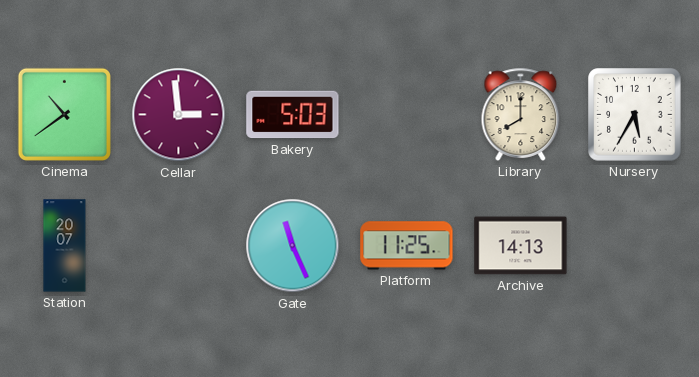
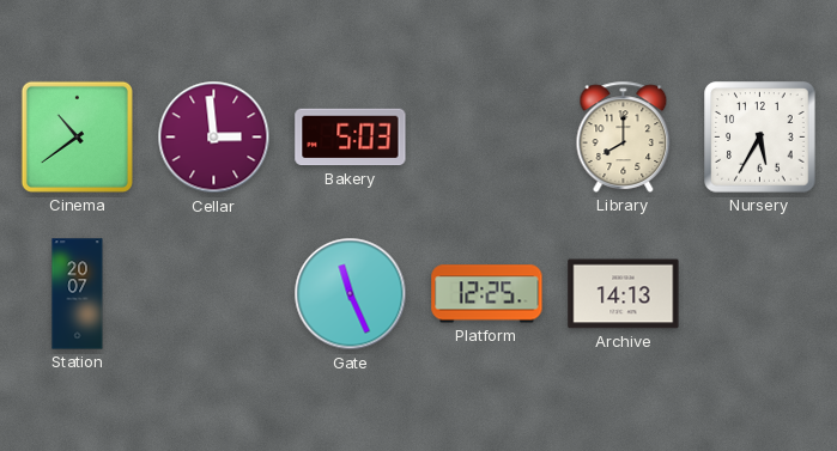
Platform: 11:25 -> 12:25
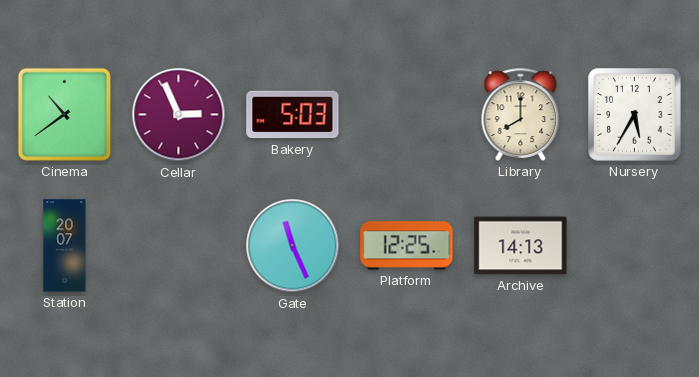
Cellar: 2:59 -> 2:56
